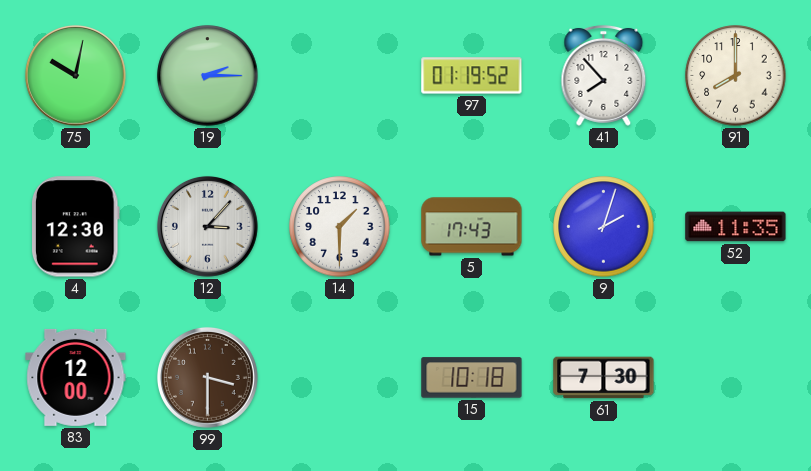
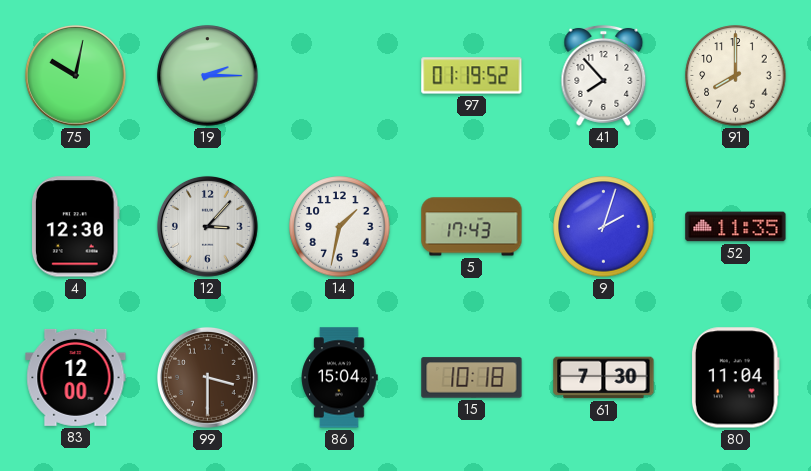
14: 1:30 -> 1:32
86: none -> 15:04
80: none -> 11:04
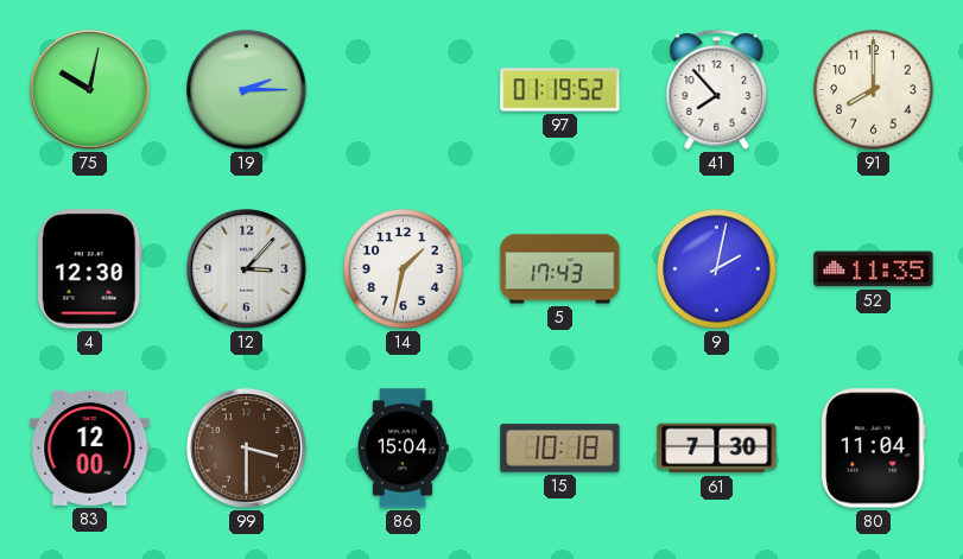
9: 2:03 -> 2:02
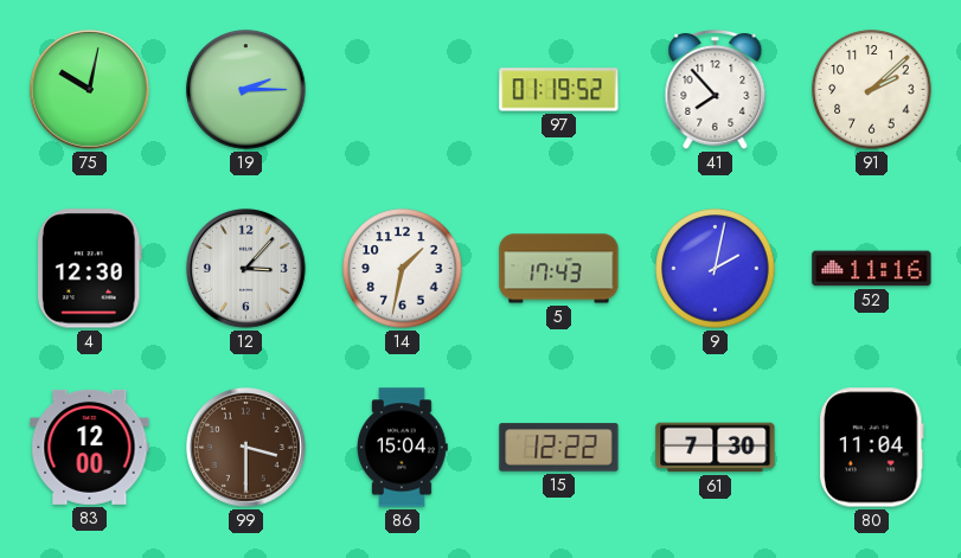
91: 8:00 -> 2:08
52: 11:35 -> 11:16
15: 10:18 -> 12:22
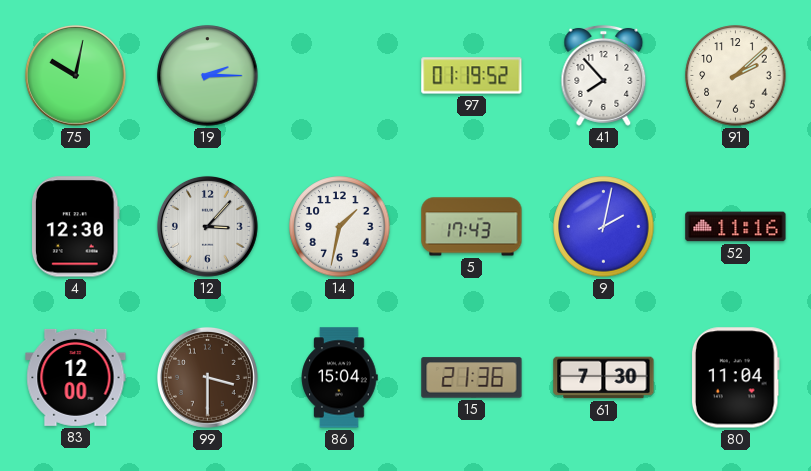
15: 12:22 -> 21:36
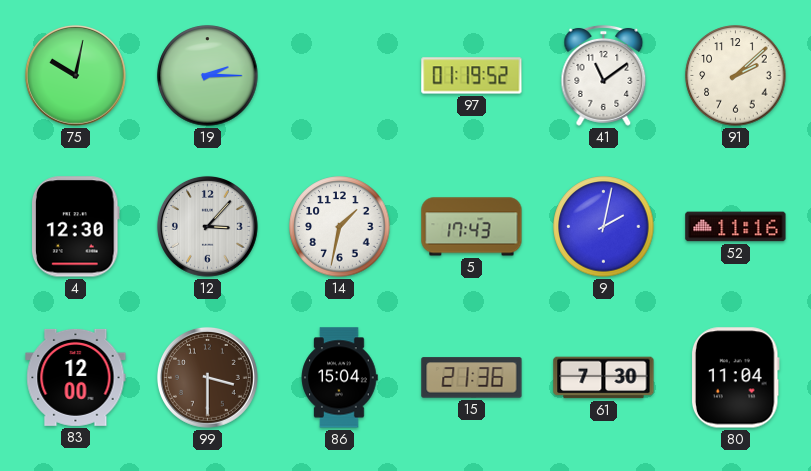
41: 7:53 -> 11:09
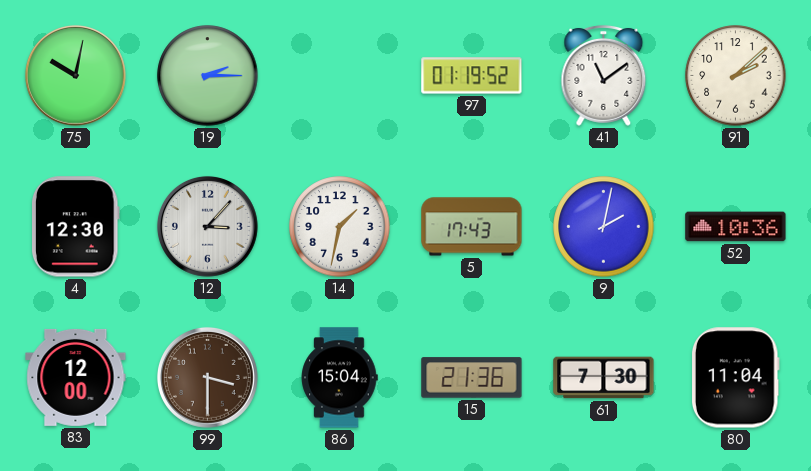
52: 11:16 -> 10:36
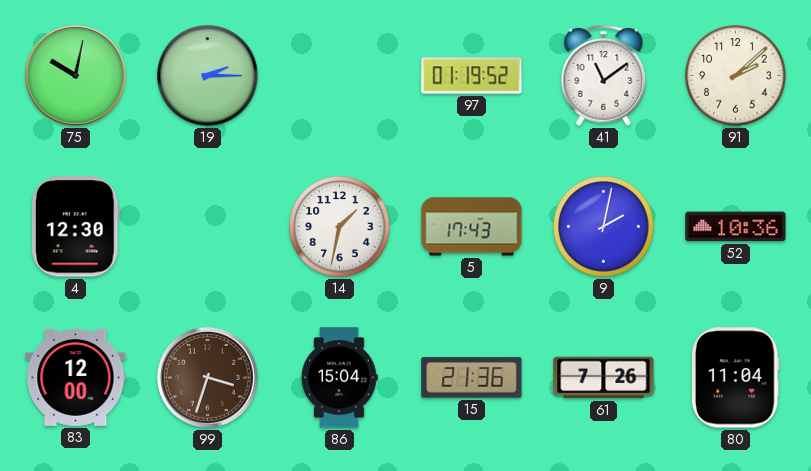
12: 3:07 -> none
99: 3:30 -> 3:33
61: 7:30 -> 7:26
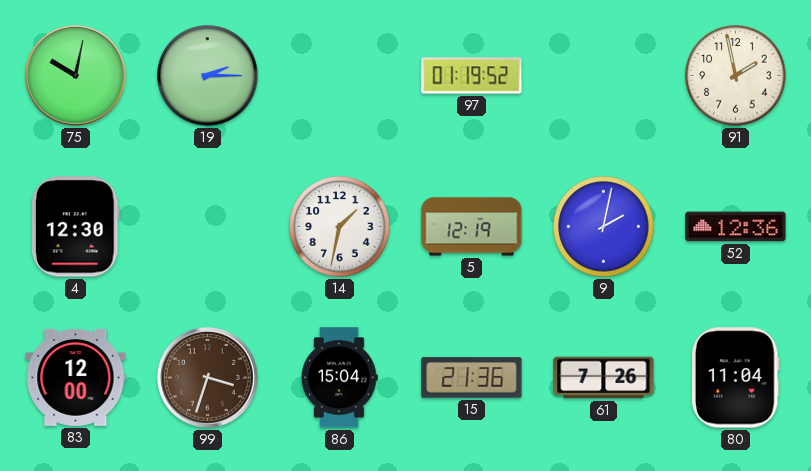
41: 11:09 -> none
91: 2:08 -> 1:58
5: 17:43 -> 12:19
52: 10:36 -> 12:36
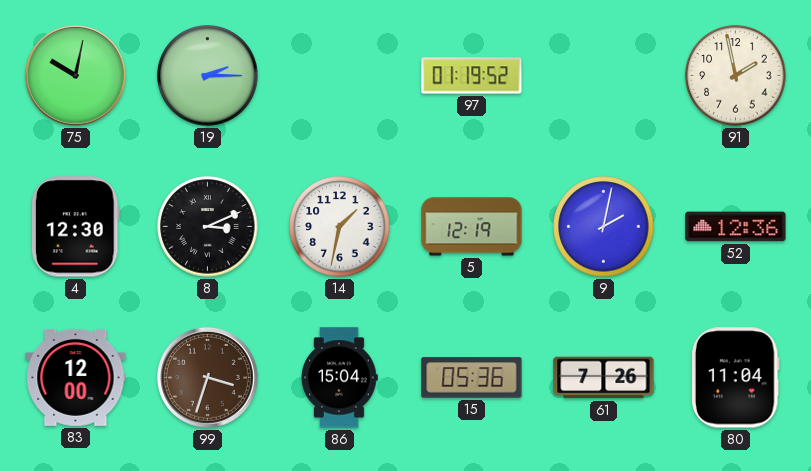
8: none -> 3:11
15: 21:36 -> 05:36
